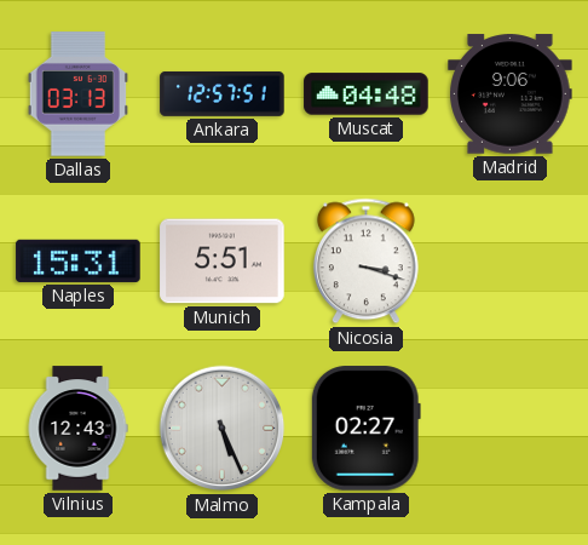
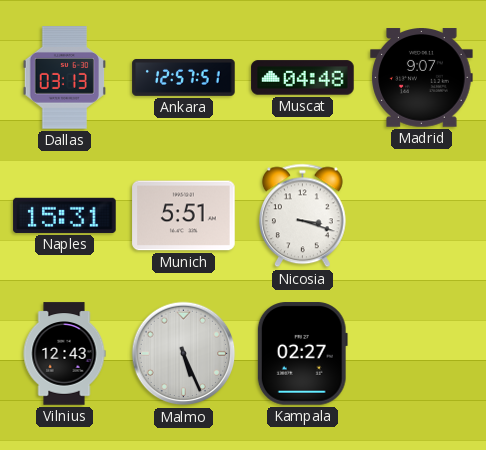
Madrid: 9:06 -> 9:07
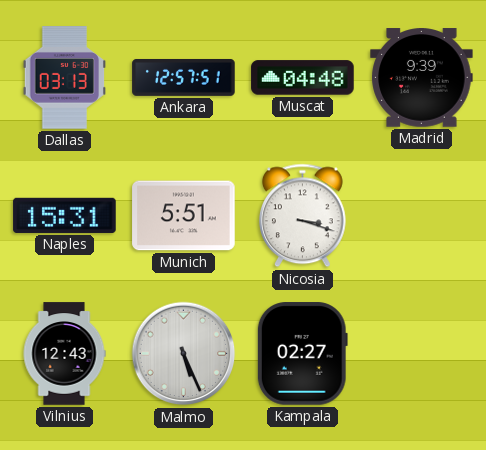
Madrid: 9:07 -> 9:39
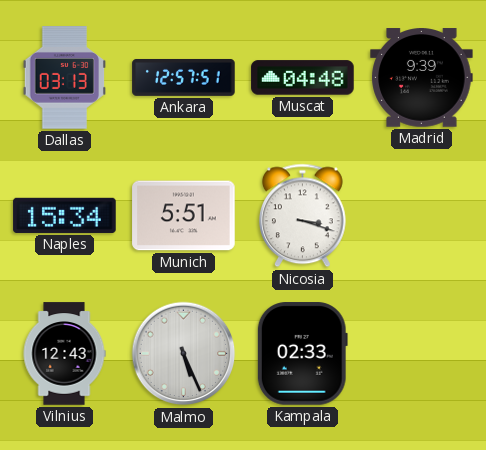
Naples: 15:31 -> 15:34
Kampala: 02:27 -> 02:33
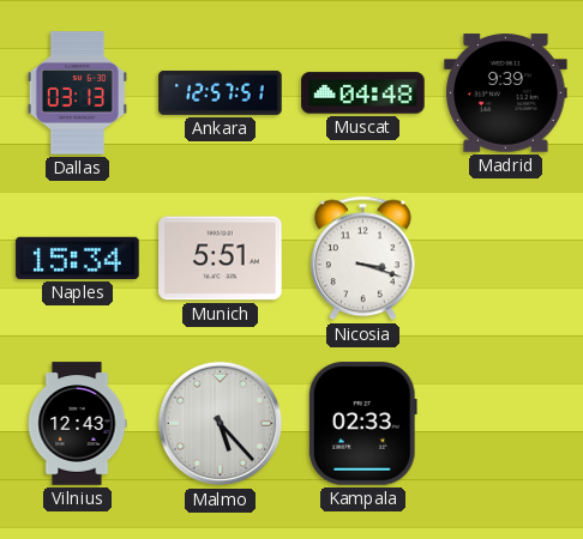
Malmo: 5:26 -> 5:23
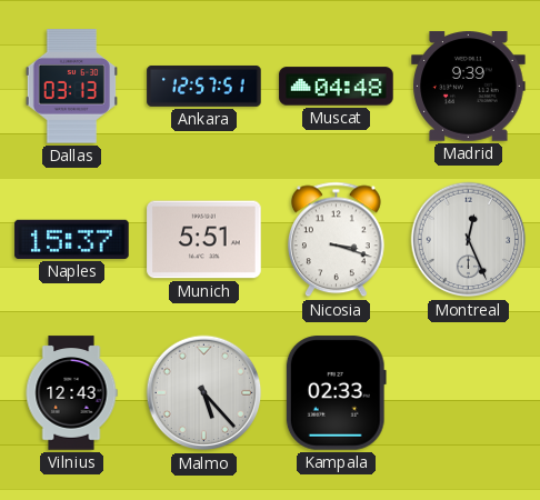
Naples: 15:34 -> 15:37
Montreal: none -> 12:26
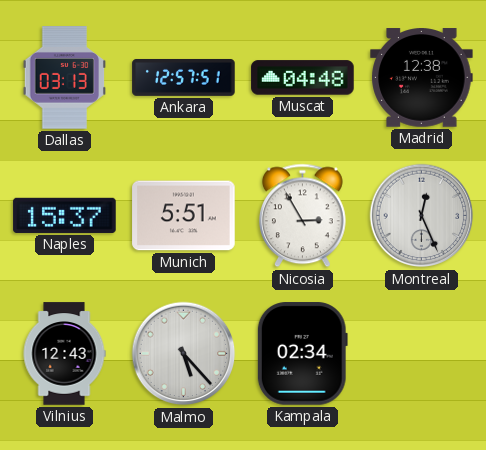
Madrid: 9:39 -> 12:38
Nicosia: 3:18 -> 2:55
Kampala: 02:33 -> 02:34
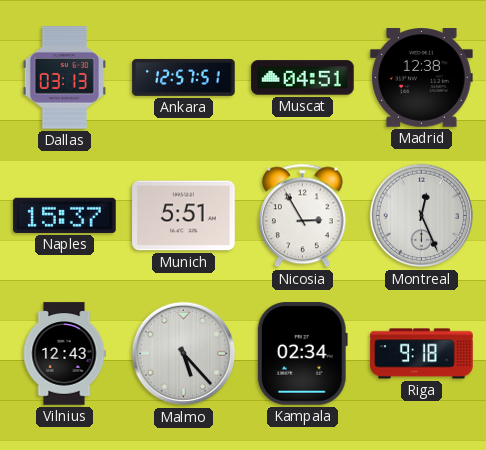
Muscat: 04:48 -> 04:51
Riga: none -> 9:18
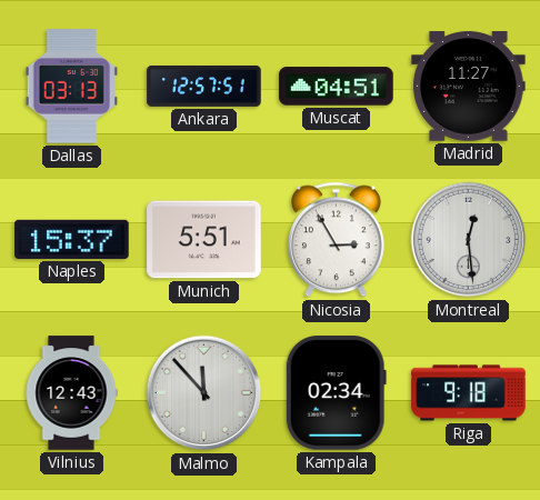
Madrid: 12:38 -> 11:27
Montreal: 12:26 -> 12:29
Malmo: 5:23 -> 11:53
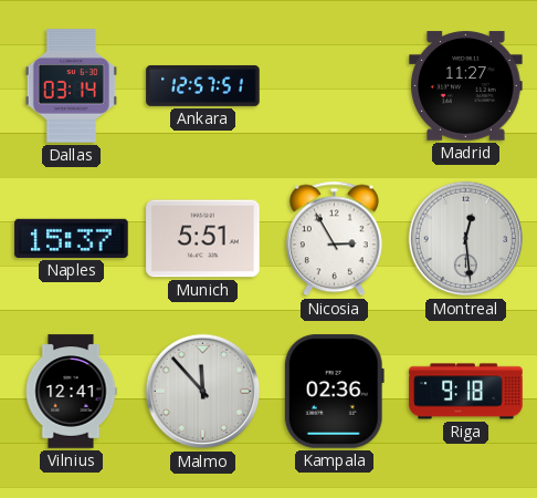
Dallas: 03:13 -> 03:14
Muscat: 04:51 -> none
Vilnius: 12:43 -> 12:41
Kampala: 02:34 -> 02:36
